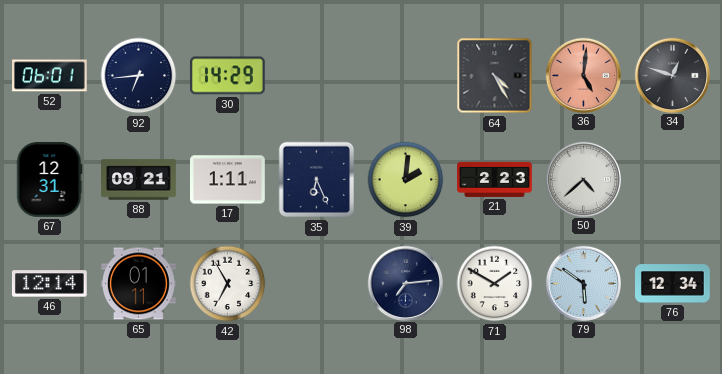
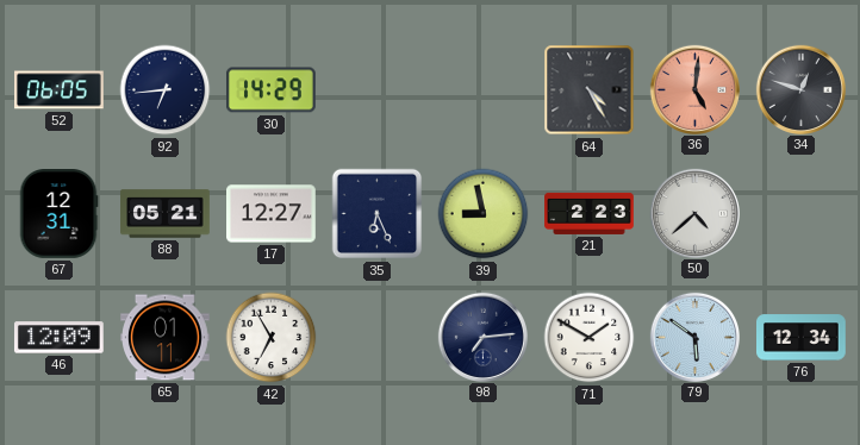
52: 06:01 -> 06:05
88: 09:21 -> 05:21
17: 1:11 -> 12:27
39: 2:01 -> 8:58
46: 12:14 -> 12:09
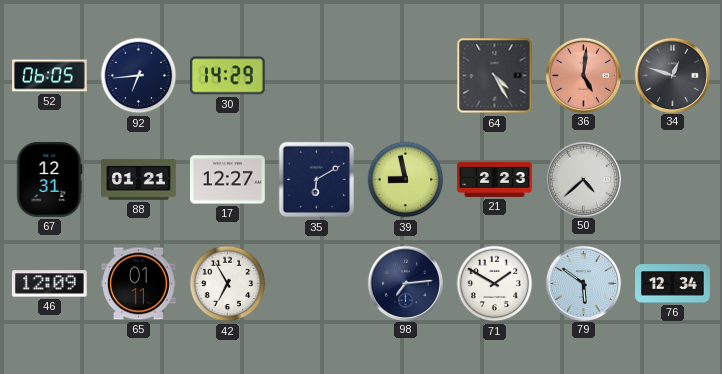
88: 05:21 -> 01:21
35: 6:26 -> 6:10
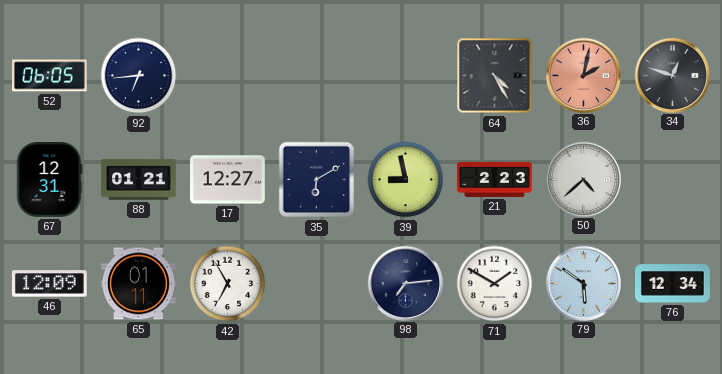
30: 14:29 -> none
36: 5:01 -> 2:02
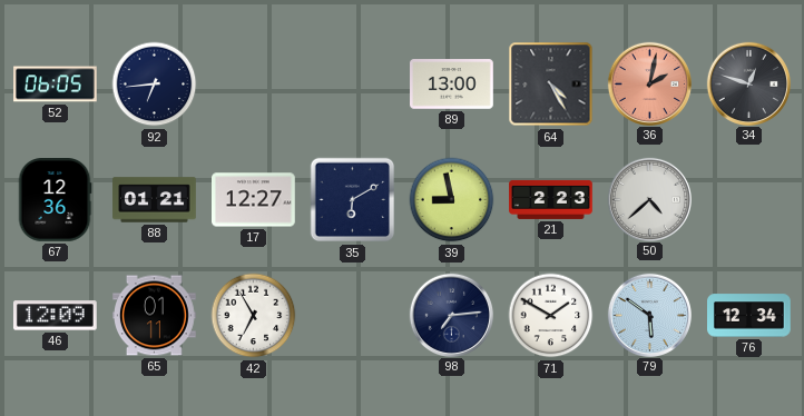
89: none -> 13:00
67: 12:31 -> 12:36
